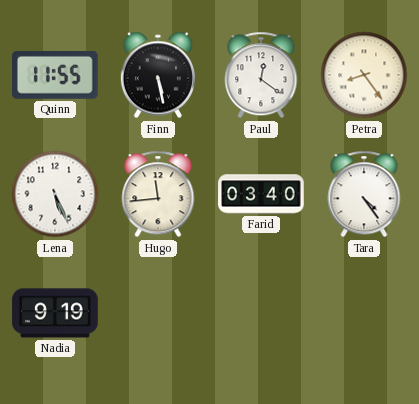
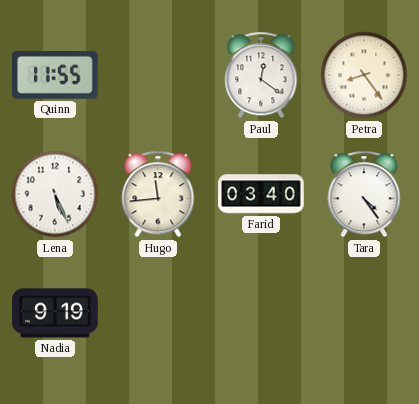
Finn: 5:28 -> none
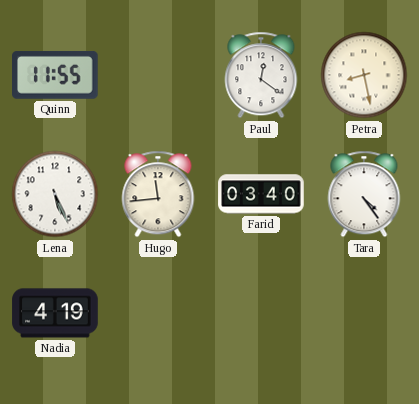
Petra: 8:24 -> 8:28
Nadia: 9:19 -> 4:19
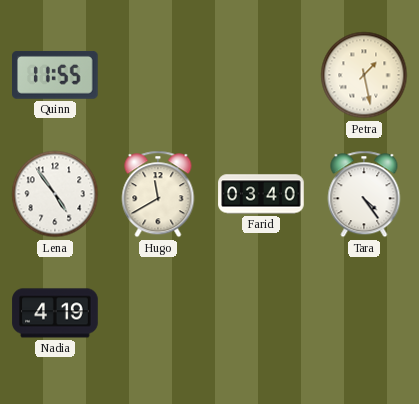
Paul: 12:21 -> none
Petra: 8:28 -> 1:28
Lena: 5:26 -> 4:54
Hugo: 11:44 -> 11:40
